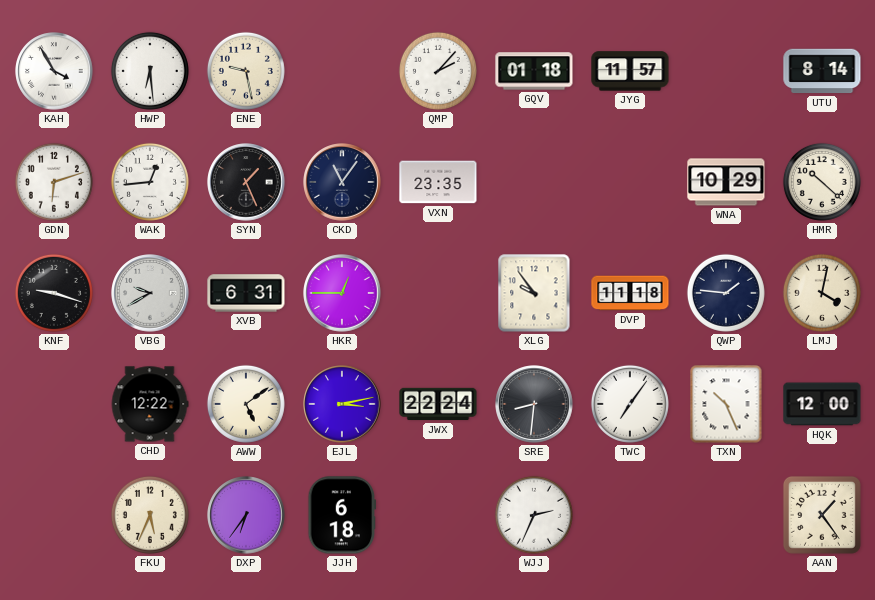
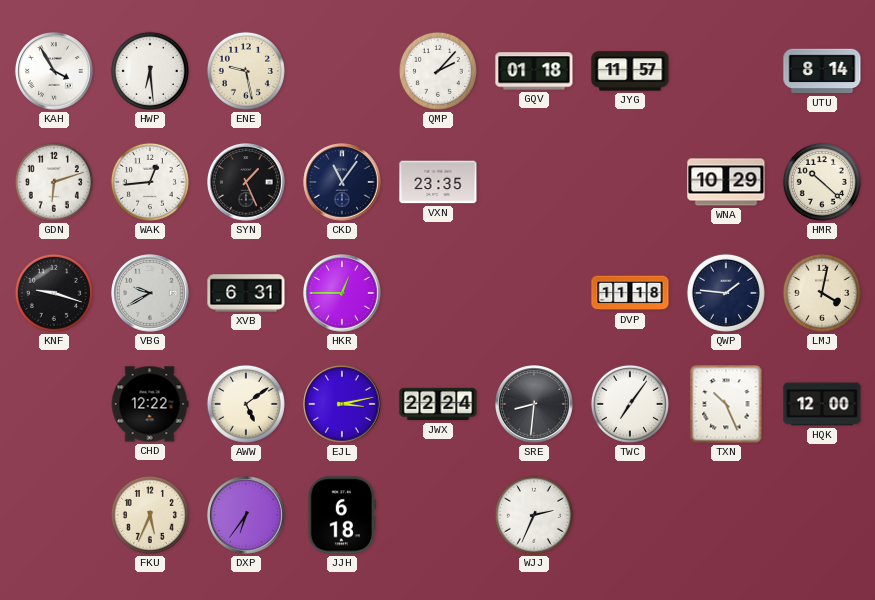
XLG: 9:54 -> none
AAN: 1:24 -> none
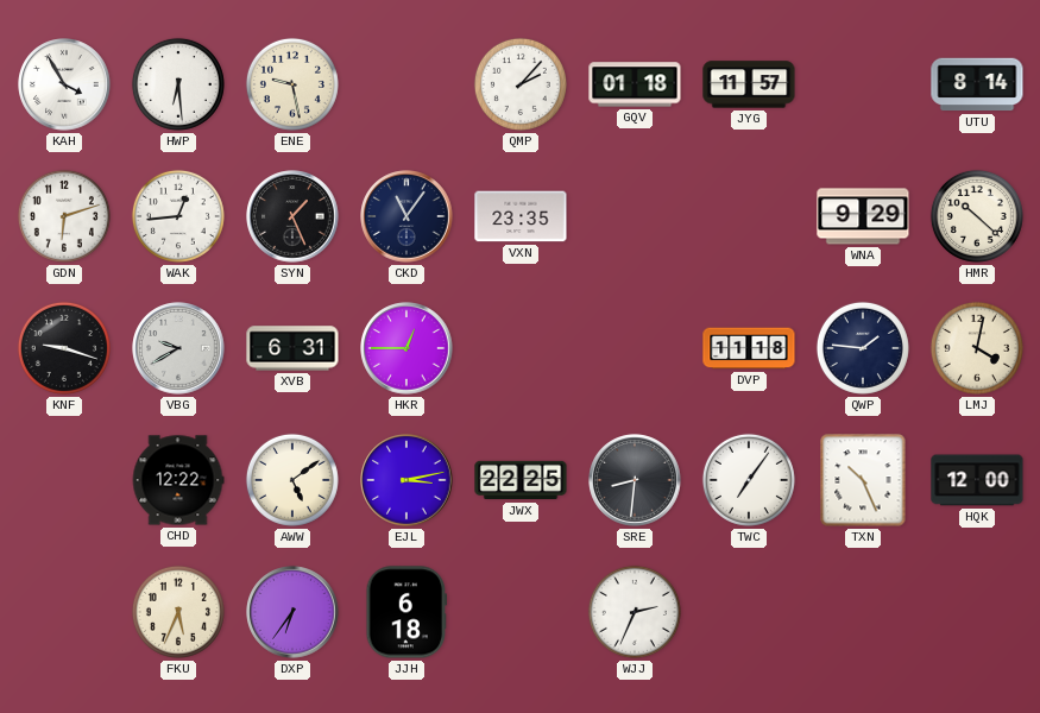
WNA: 10:29 -> 9:29
JWX: 22:24 -> 22:25
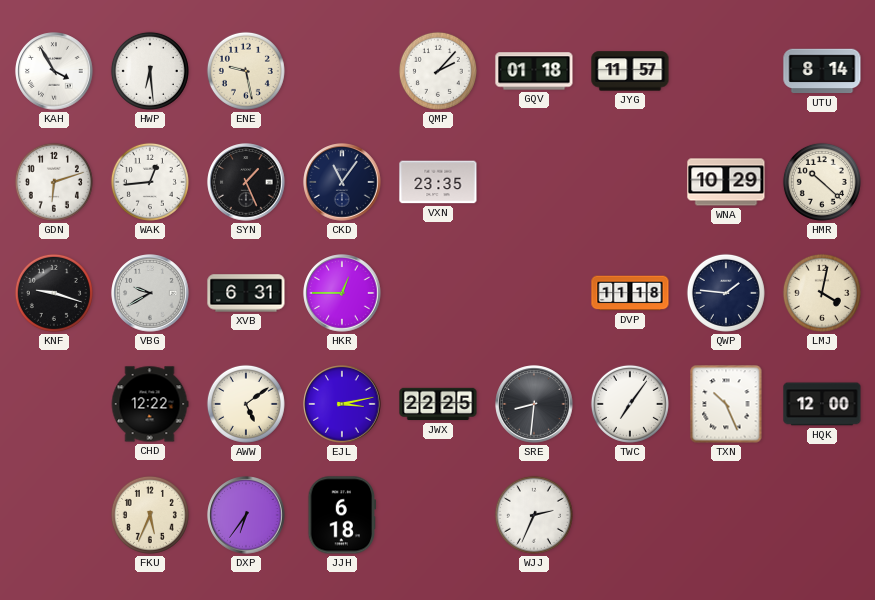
WNA: 9:29 -> 10:29
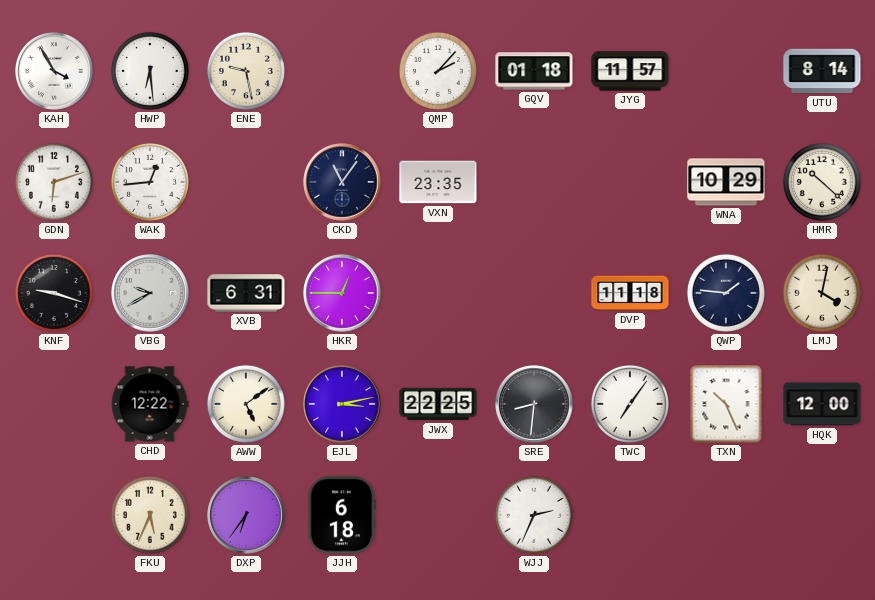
SYN: 1:26 -> none
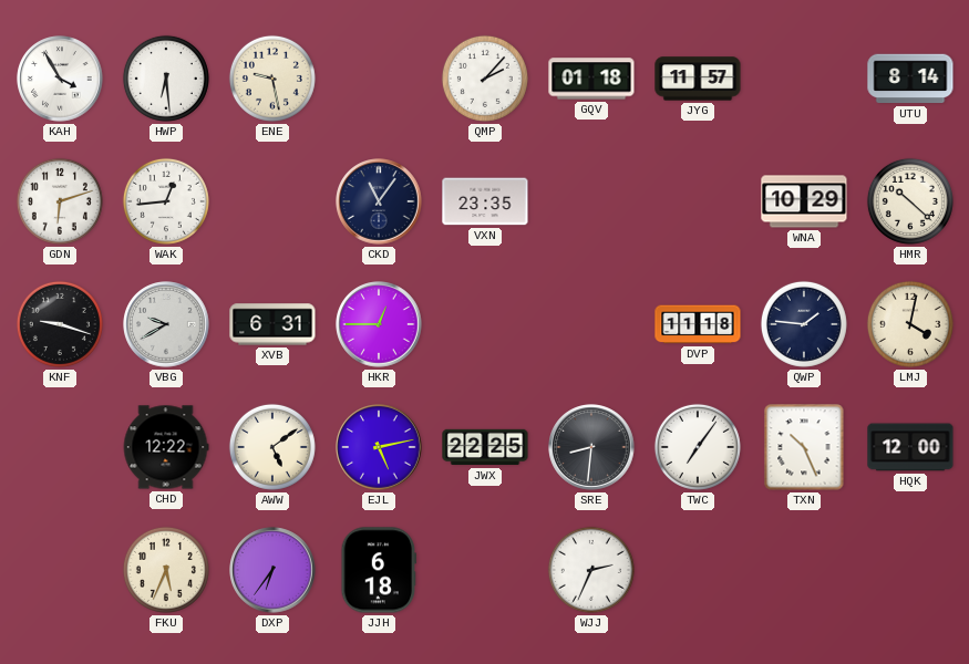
EJL: 3:13 -> 5:13
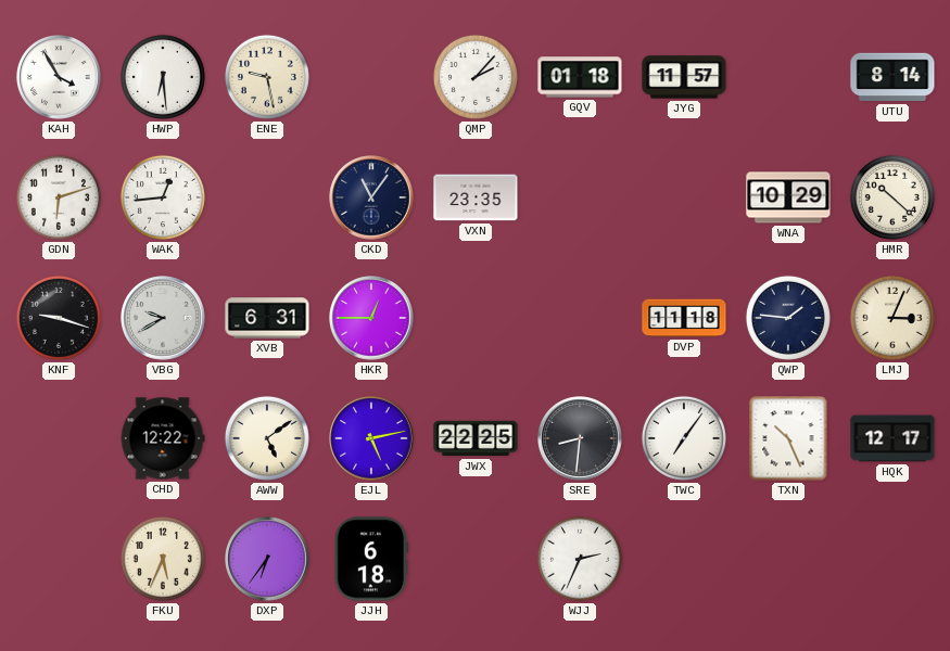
LMJ: 4:02 -> 3:04
HQK: 12:00 -> 12:17
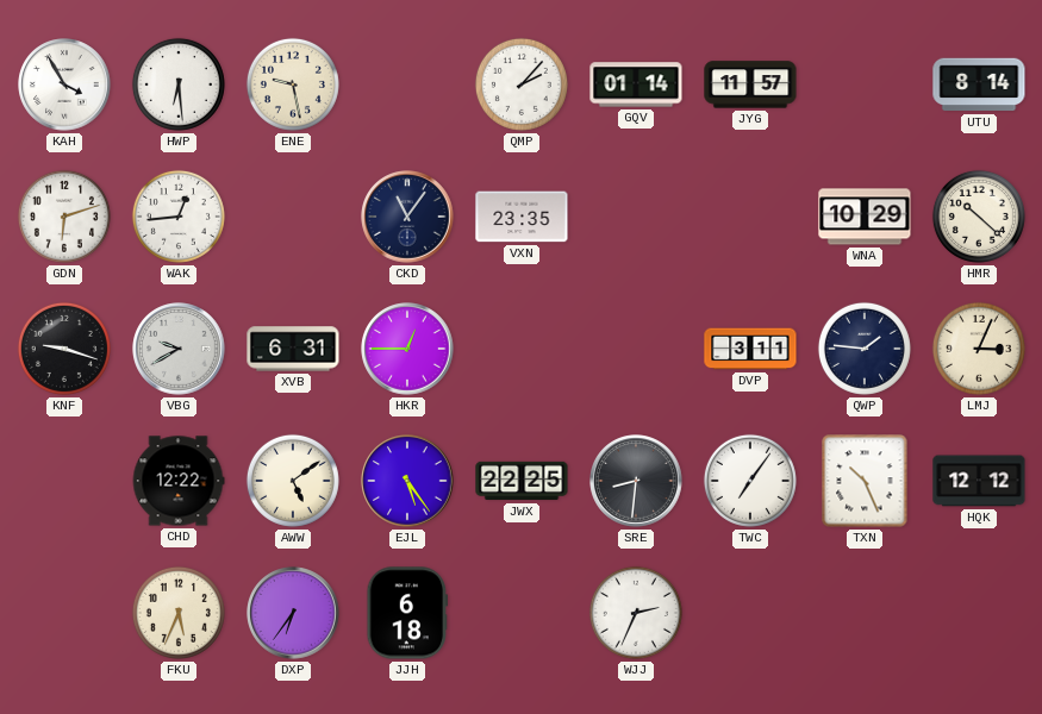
GQV: 01:18 -> 01:14
DVP: 11:18 -> 3:11
EJL: 5:13 -> 5:24
HQK: 12:17 -> 12:12
